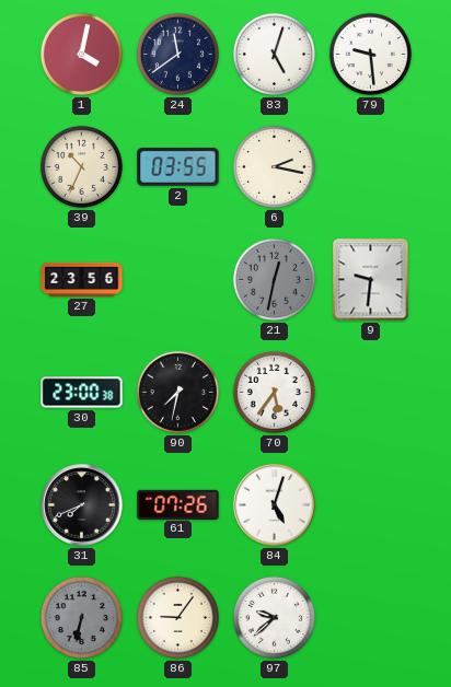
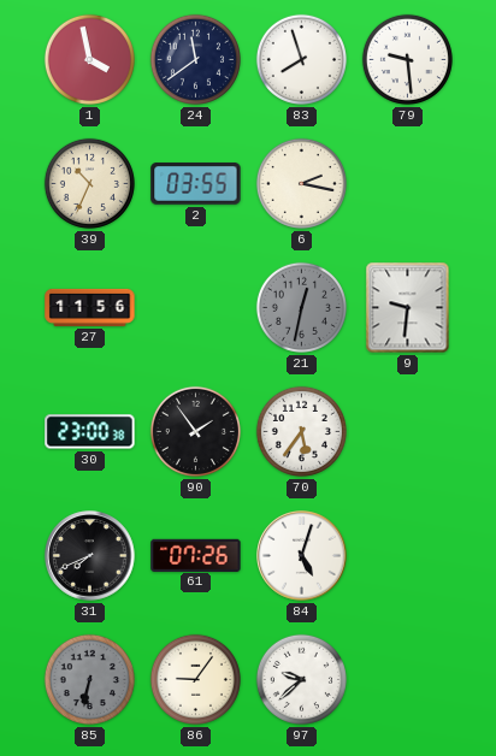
1: 4:02 -> 3:58
83: 5:03 -> 7:57
27: 23:56 -> 11:56
90: 7:32 -> 1:54
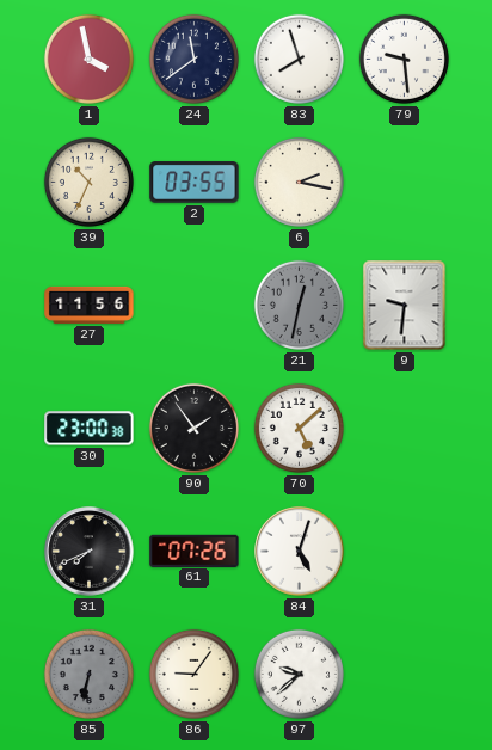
70: 5:36 -> 5:08
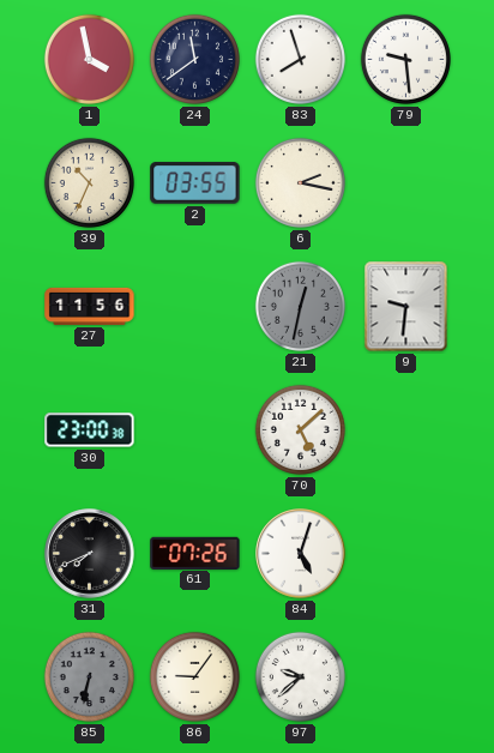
90: 1:54 -> none
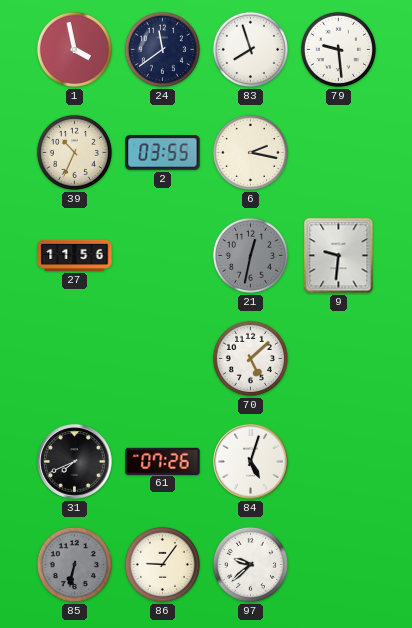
30: 23:00 -> none
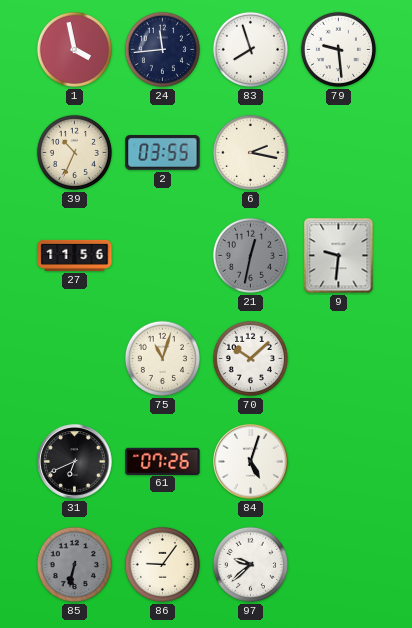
24: 11:39 -> 11:44
75: none -> 11:03
70: 5:08 -> 10:08
31: 7:41 -> 6:41
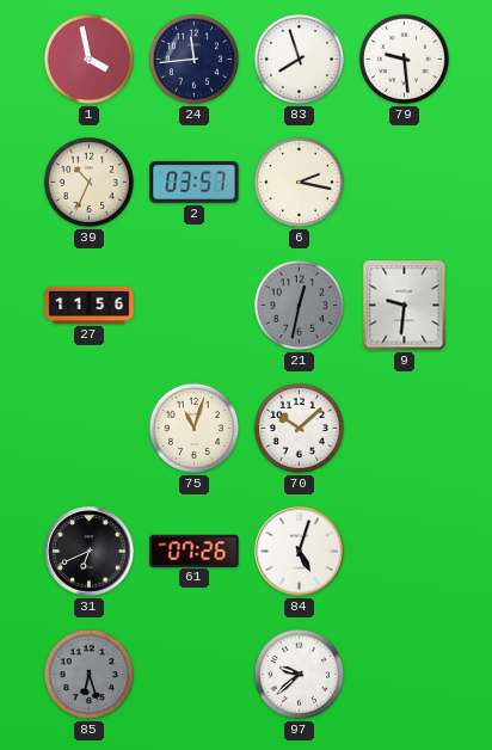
2: 03:55 -> 03:57
85: 6:32 -> 6:27
86: 9:06 -> none
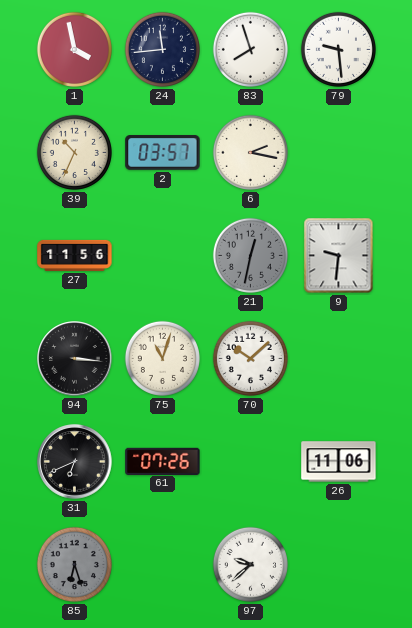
94: none -> 3:16
84: 5:03 -> none
26: none -> 11:06
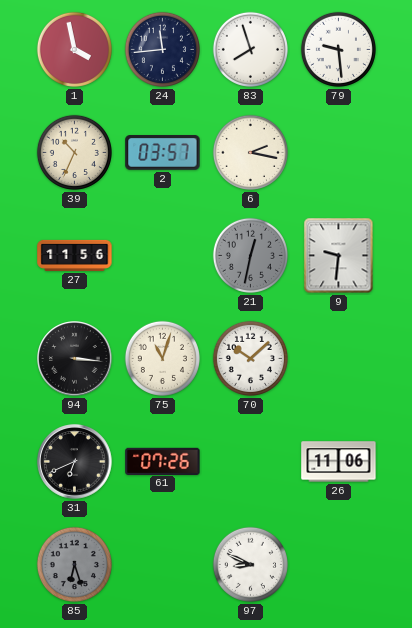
97: 9:38 -> 8:49
